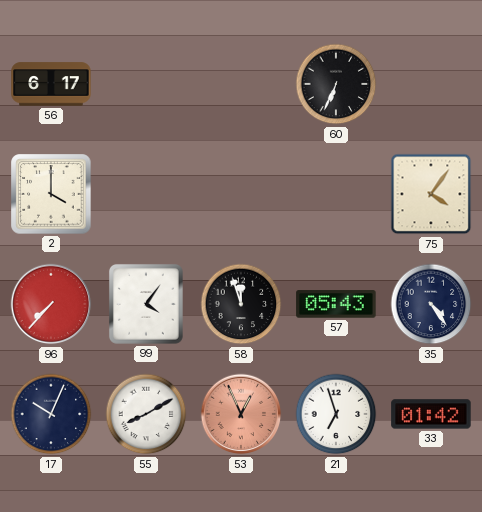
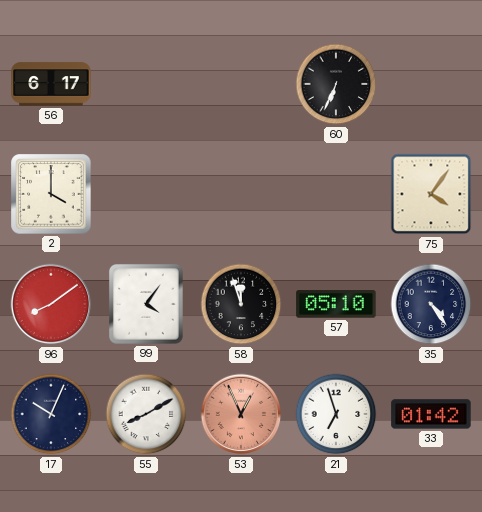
96: 7:37 -> 8:09
57: 05:43 -> 05:10
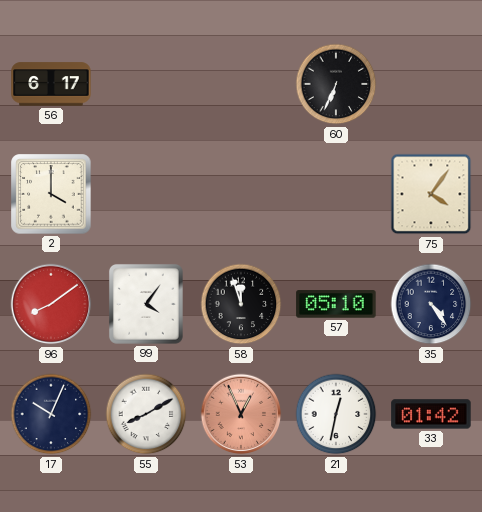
21: 6:57 -> 12:32
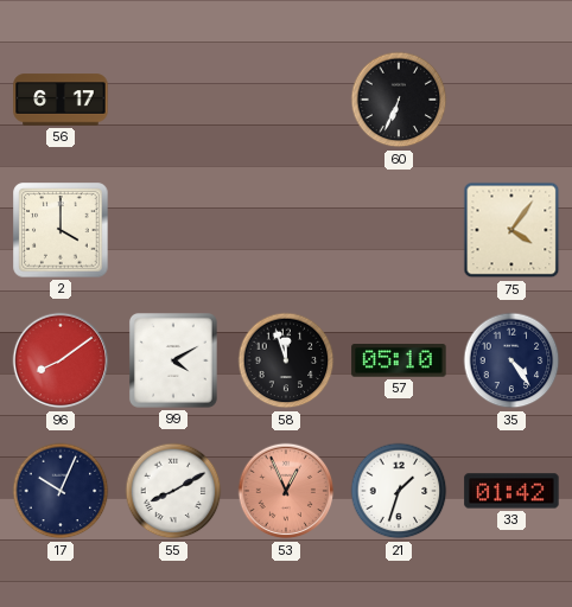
99: 4:06 -> 4:10
21: 12:32 -> 1:33
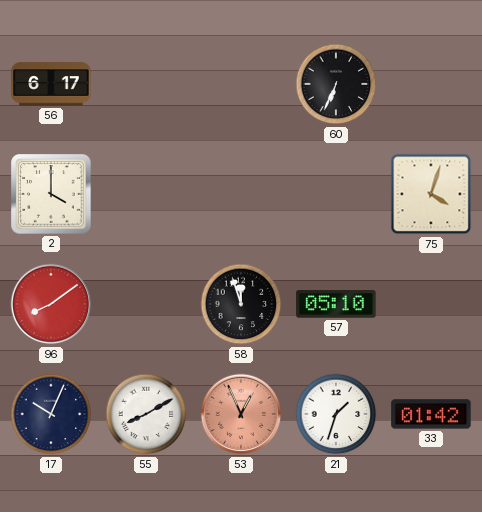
75: 4:06 -> 4:03
99: 4:10 -> none
35: 4:24 -> none
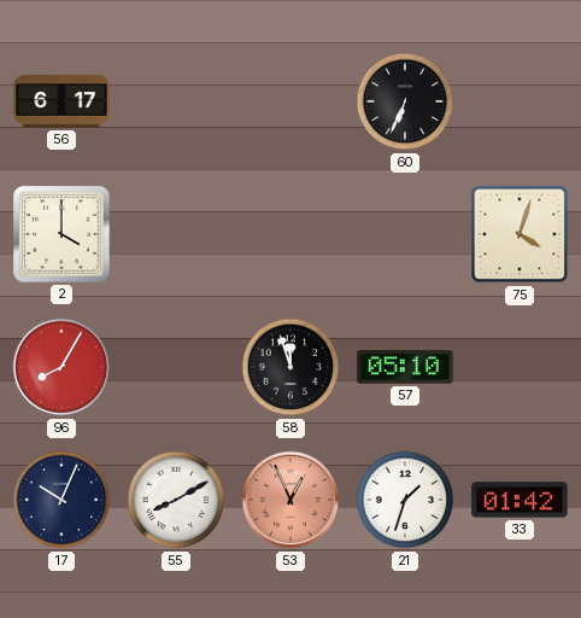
96: 8:09 -> 8:05
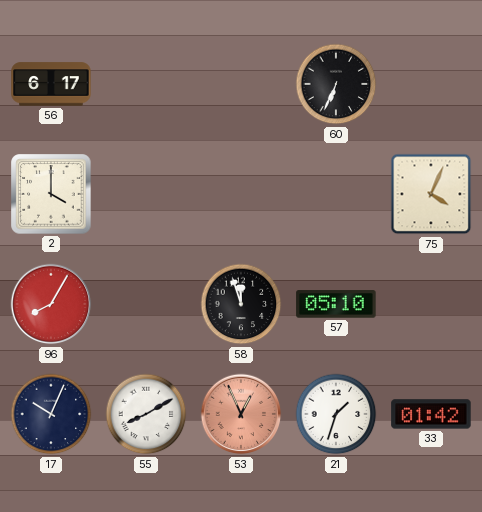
75: 4:03 -> 4:04
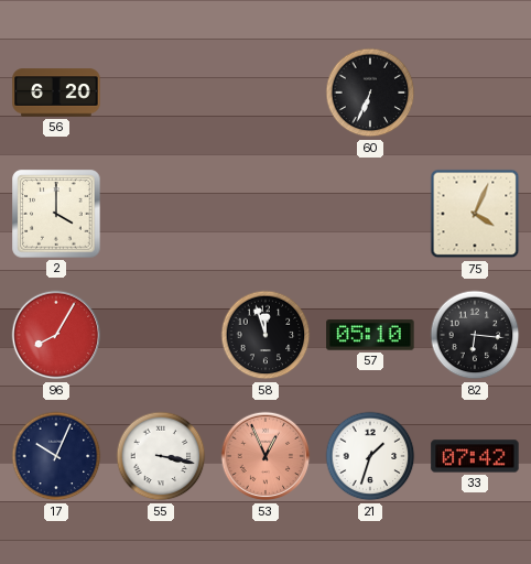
56: 6:17 -> 6:20
82: none -> 6:16
55: 8:10 -> 3:17
33: 01:42 -> 07:42
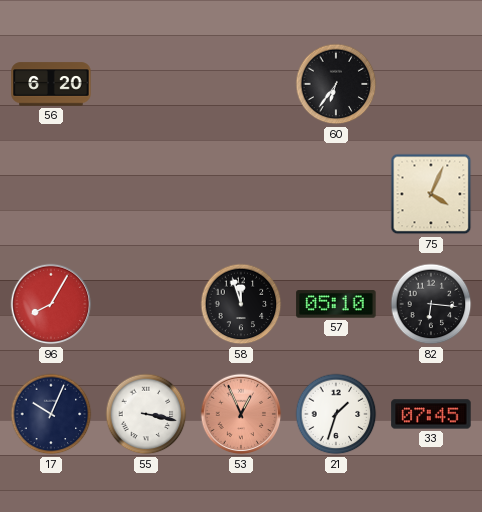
60: 6:34 -> 6:36
2: 4:00 -> none
33: 07:42 -> 07:45
